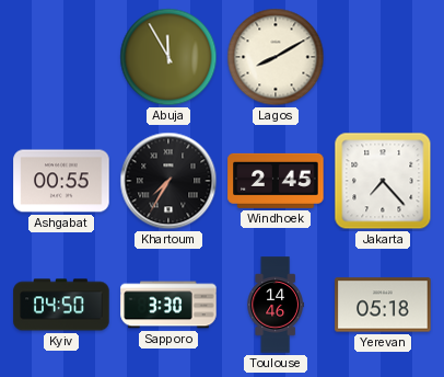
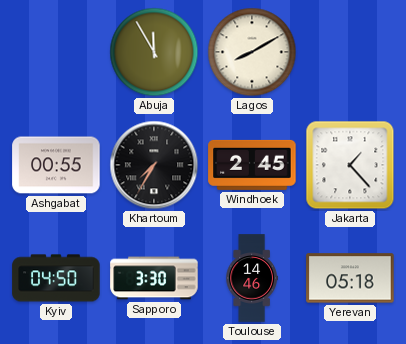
Jakarta: 7:23 -> 1:23
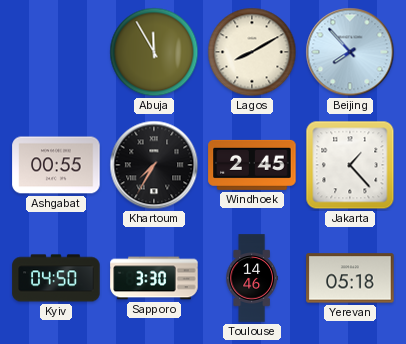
Beijing: none -> 7:53
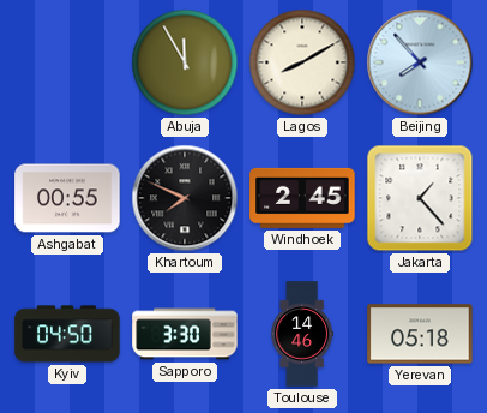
Khartoum: 7:35 -> 7:49
